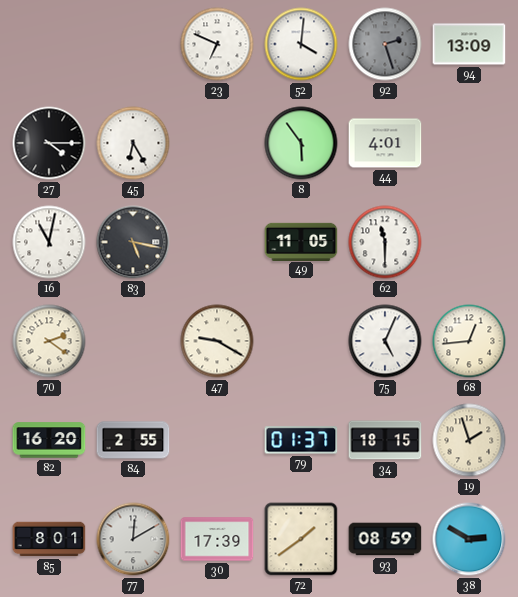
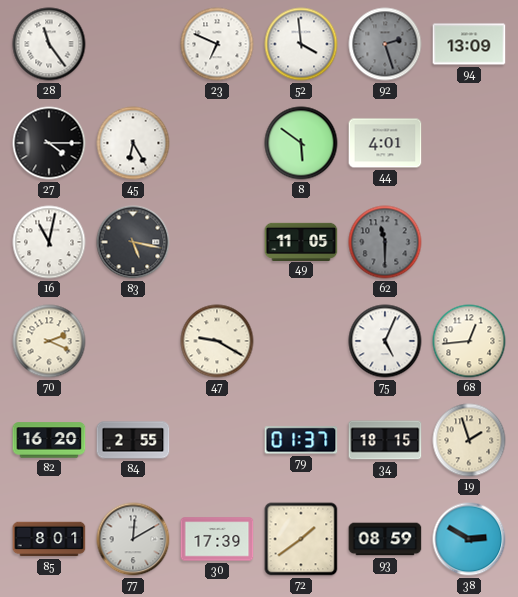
28: none -> 11:24
52: 4:01 -> 3:59
8: 5:54 -> 5:51
62 dial: white -> grey
70: 2:21 -> 2:19
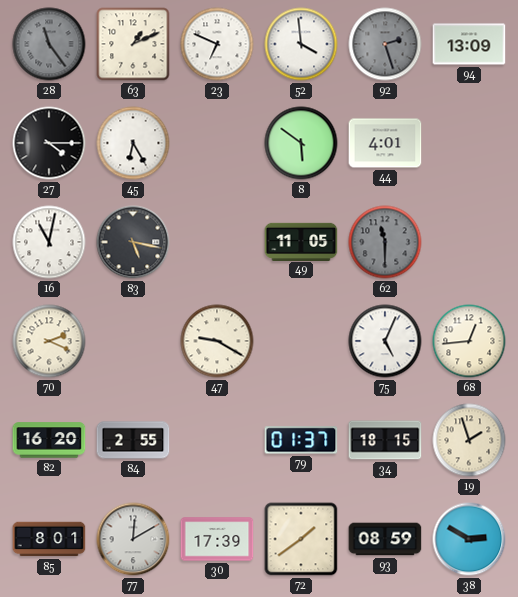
28 dial: white -> grey
63: none -> 1:11
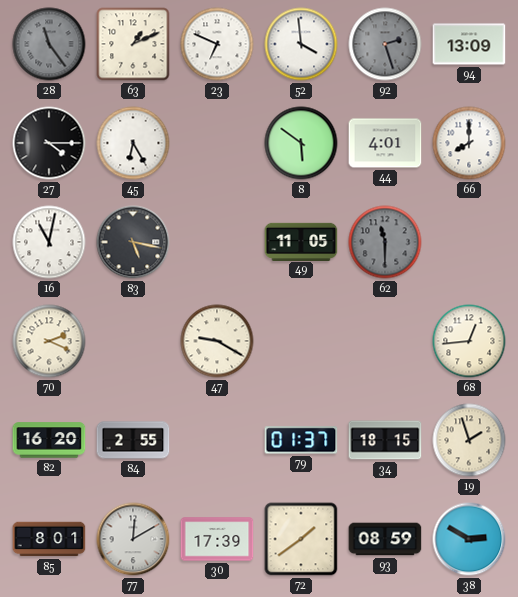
66: none -> 8:00
75: 5:04 -> none
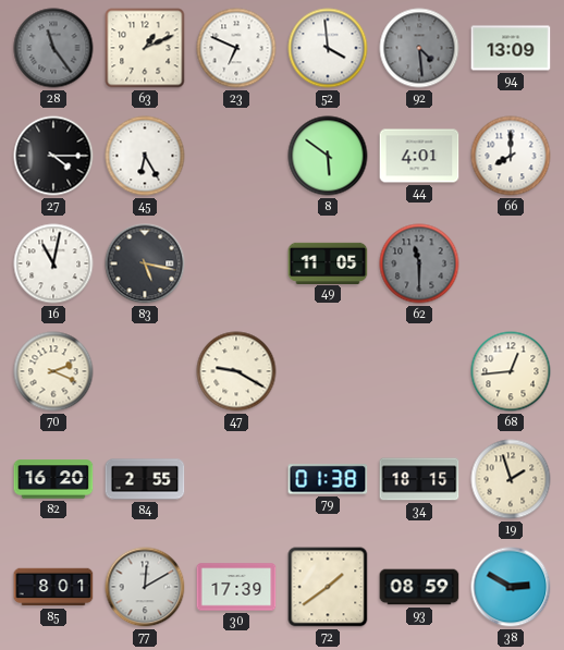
92: 2:27 -> 4:29
79: 01:37 -> 01:38
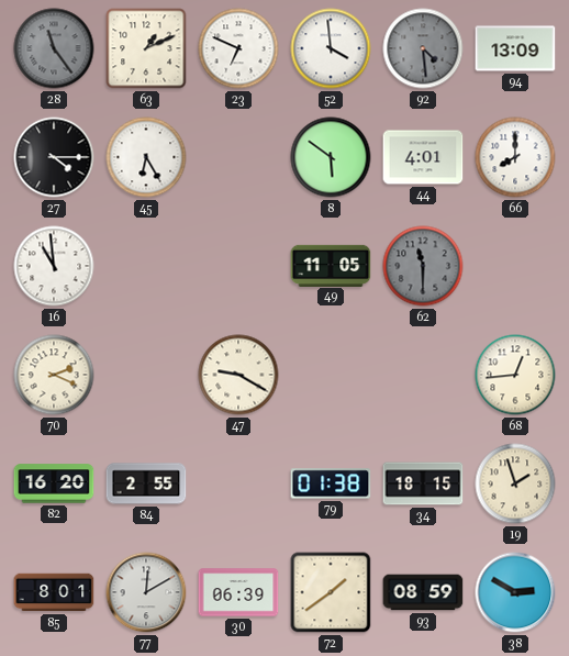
16: 11:02 -> 10:59
83: 5:17 -> none
30: 17:39 -> 06:39
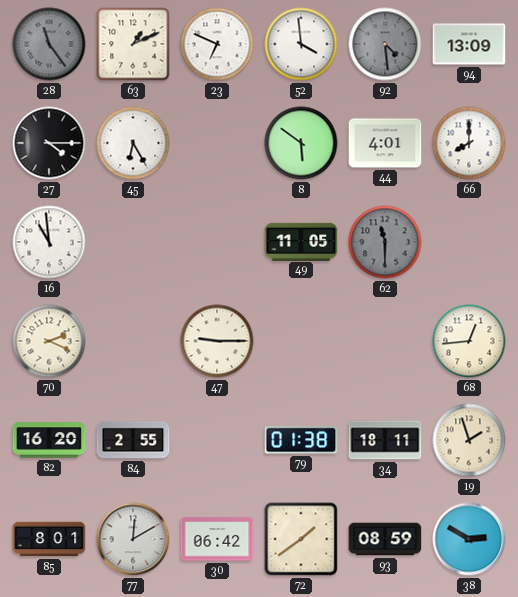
47: 9:20 -> 9:15
34: 18:15 -> 18:11
30: 06:39 -> 06:42
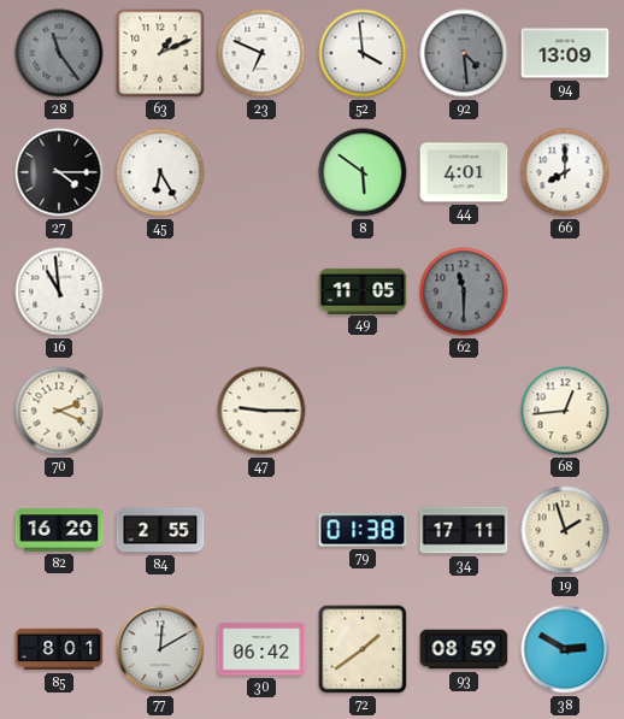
34: 18:11 -> 17:11
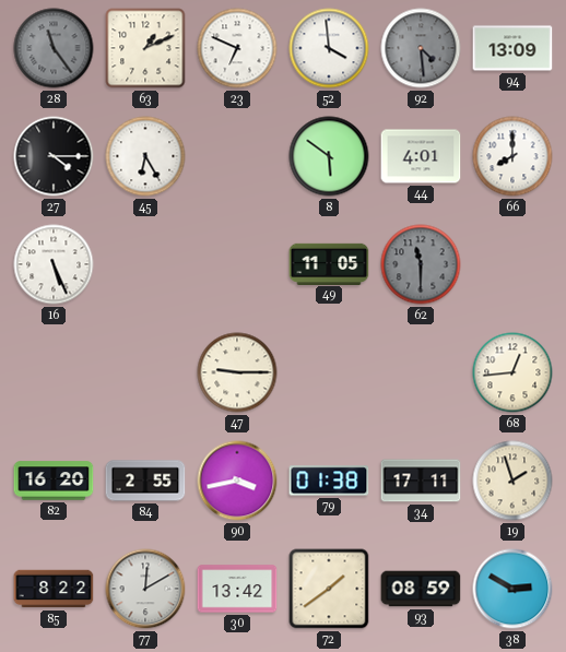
16: 10:59 -> 5:26
70: 2:19 -> none
90: none -> 3:43
85: 8:01 -> 8:22
30: 06:42 -> 13:42
